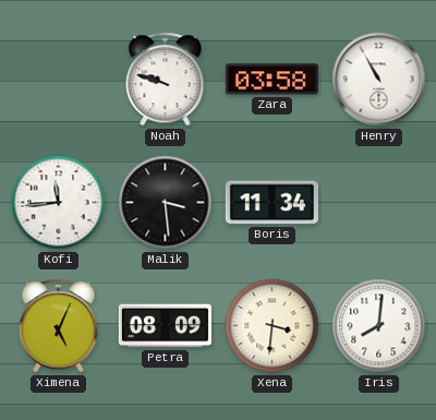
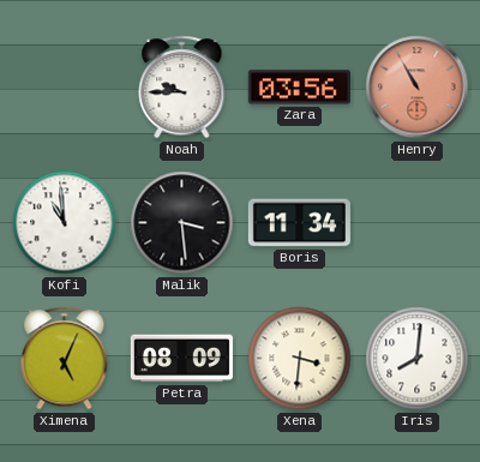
Noah: 9:48 -> 9:45
Zara: 03:58 -> 03:56
Henry dial: white -> salmon
Kofi: 11:44 -> 10:59
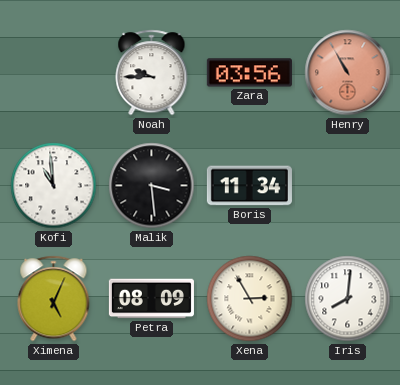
Xena: 3:31 -> 2:55
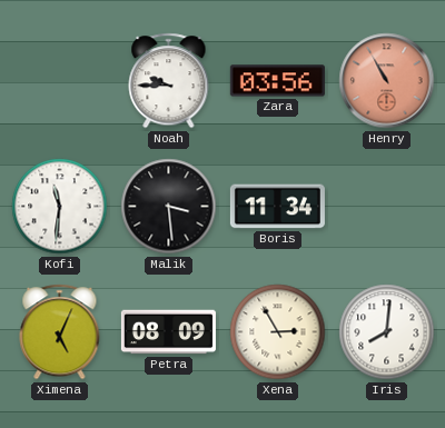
Kofi: 10:59 -> 11:31
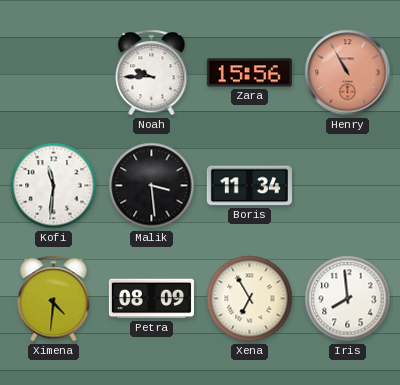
Zara: 03:56 -> 15:56
Ximena: 5:04 -> 4:31
Xena: 2:55 -> 6:55
Iris: 8:01 -> 7:59
